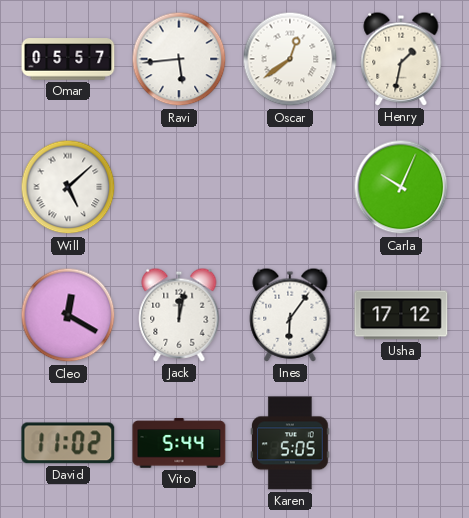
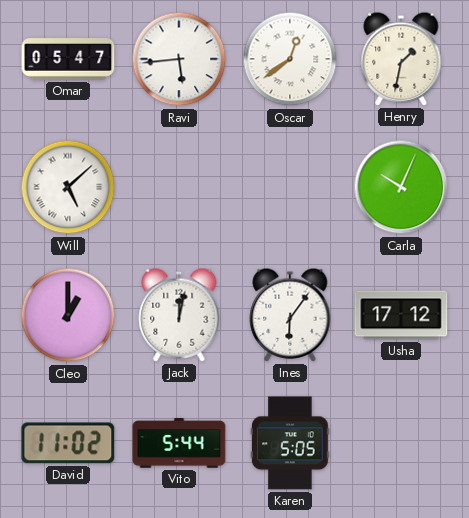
Omar: 05:57 -> 05:47
Cleo: 12:20 -> 1:00
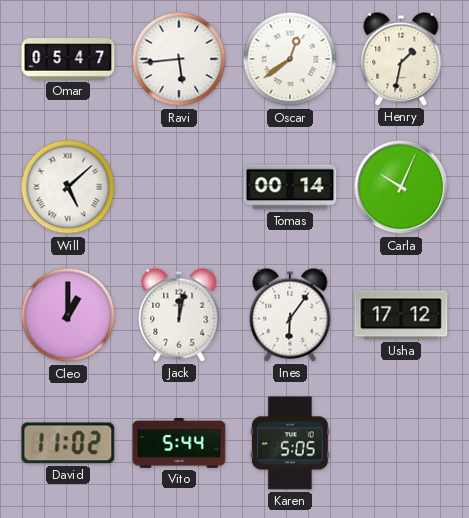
Tomas: none -> 00:14
